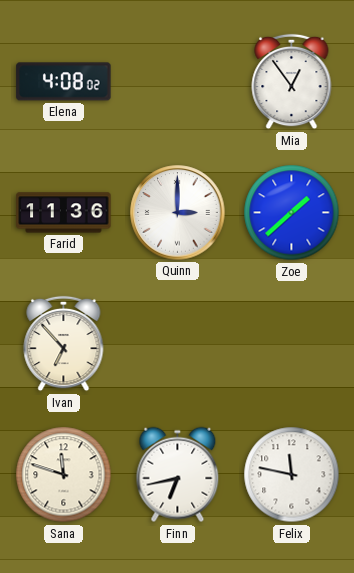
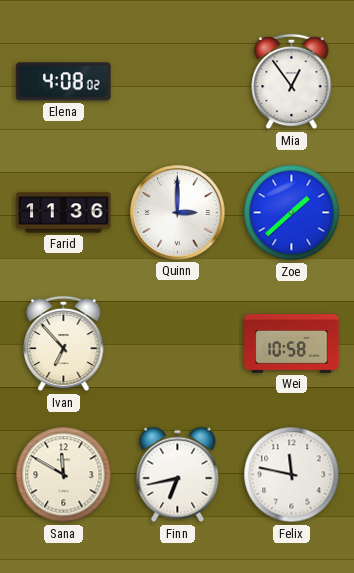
Wei: none -> 10:58
Sana: 11:48 -> 11:50
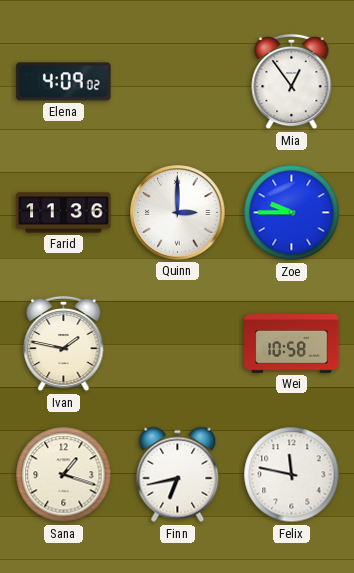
Elena: 4:08 -> 4:09
Zoe: 1:38 -> 9:45
Ivan: 6:53 -> 1:47
Sana: 11:50 -> 1:18
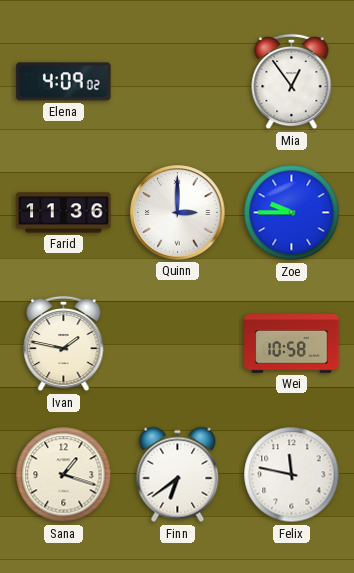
Finn: 6:43 -> 6:39
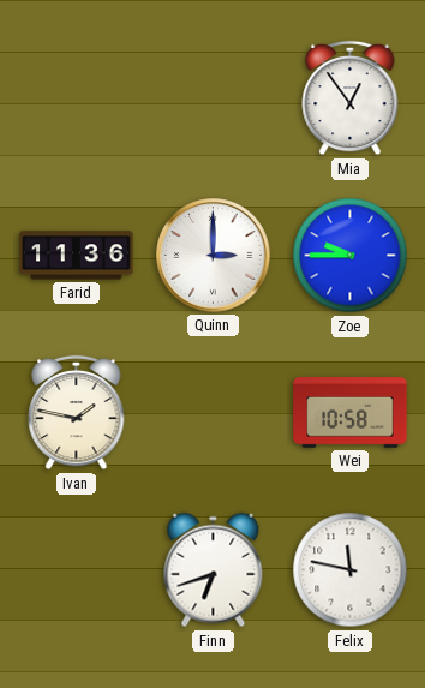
Elena: 4:09 -> none
Sana: 1:18 -> none
Finn: 6:39 -> 6:42
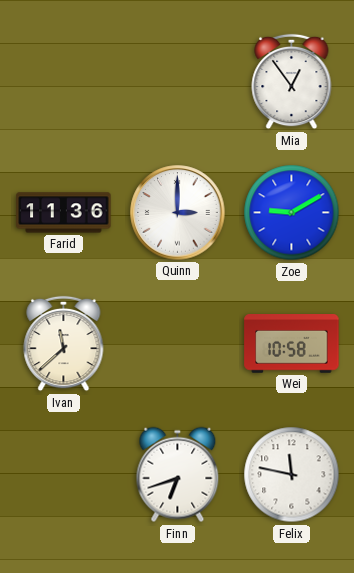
Zoe: 9:45 -> 9:10
Ivan: 1:47 -> 11:38
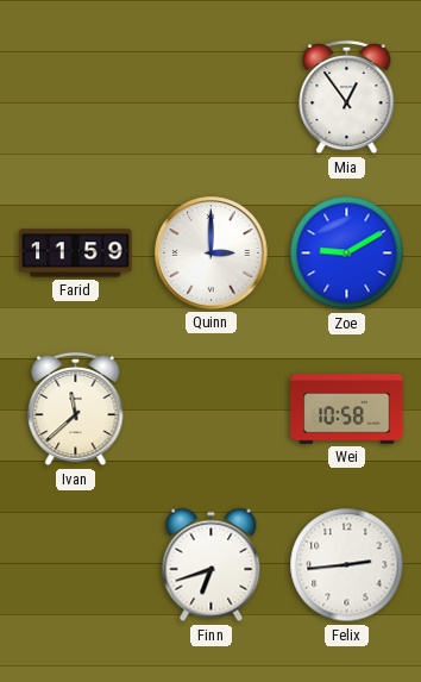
Farid: 11:36 -> 11:59
Felix: 11:47 -> 2:44
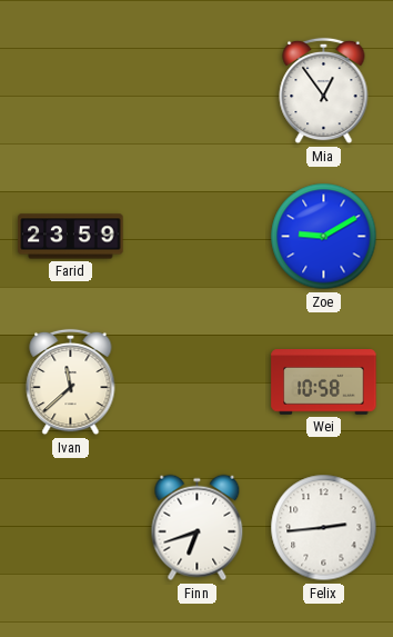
Farid: 11:59 -> 23:59
Quinn: 3:00 -> none
